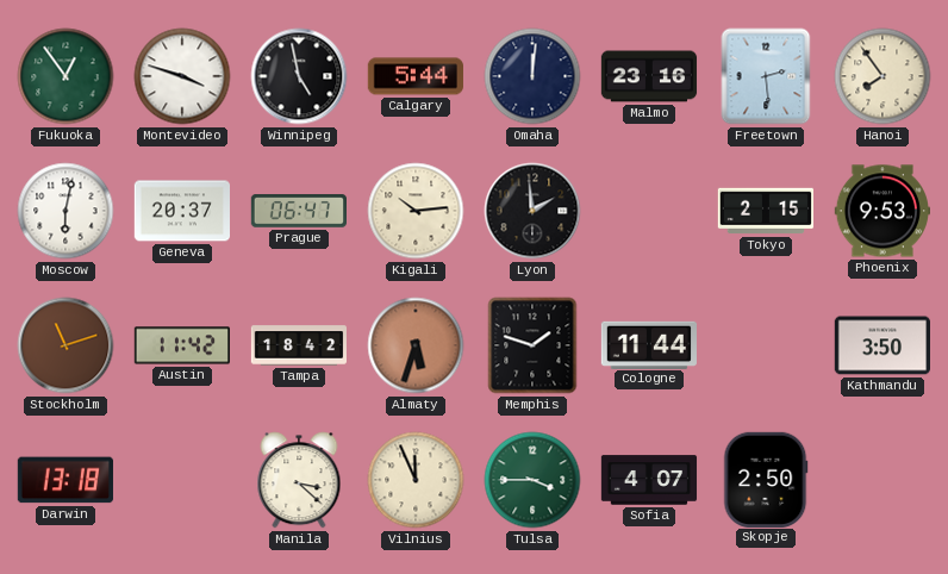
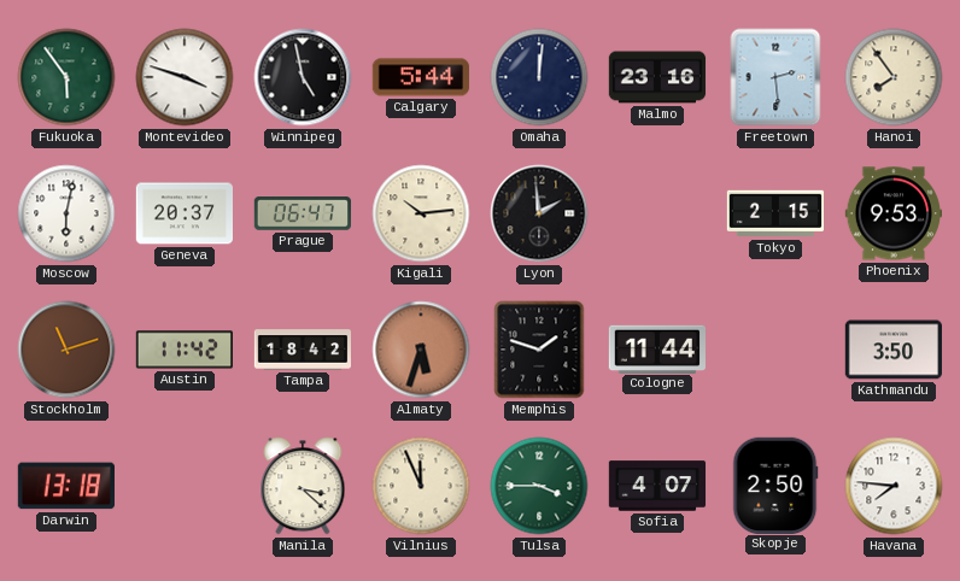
Fukuoka: 12:54 -> 5:54
Havana: none -> 7:46
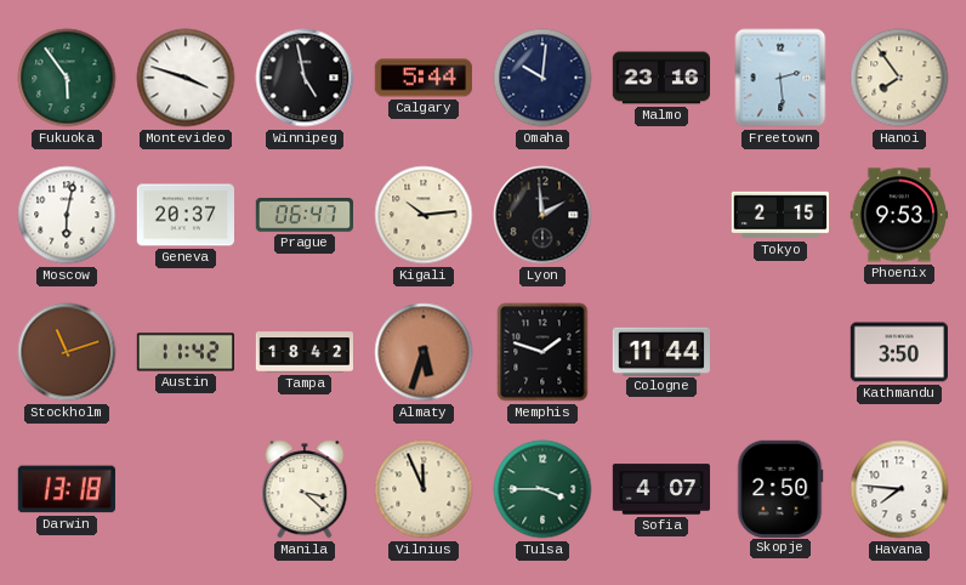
Omaha: 12:01 -> 10:01
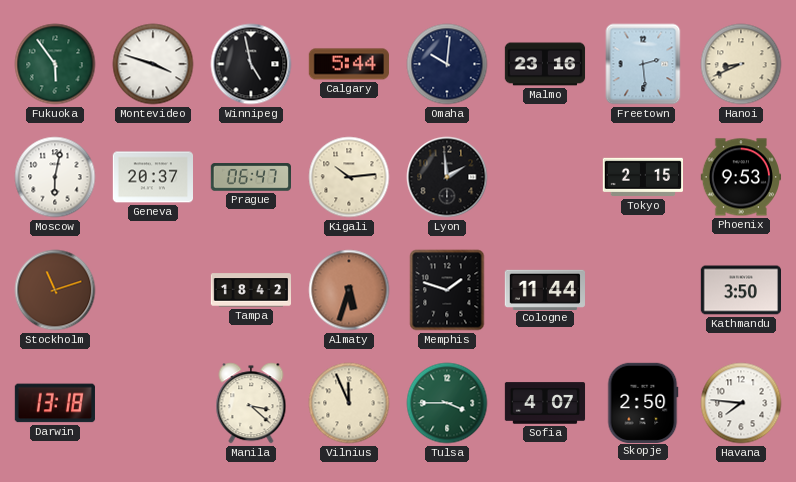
Hanoi: 7:54 -> 8:41
Austin: 11:42 -> none
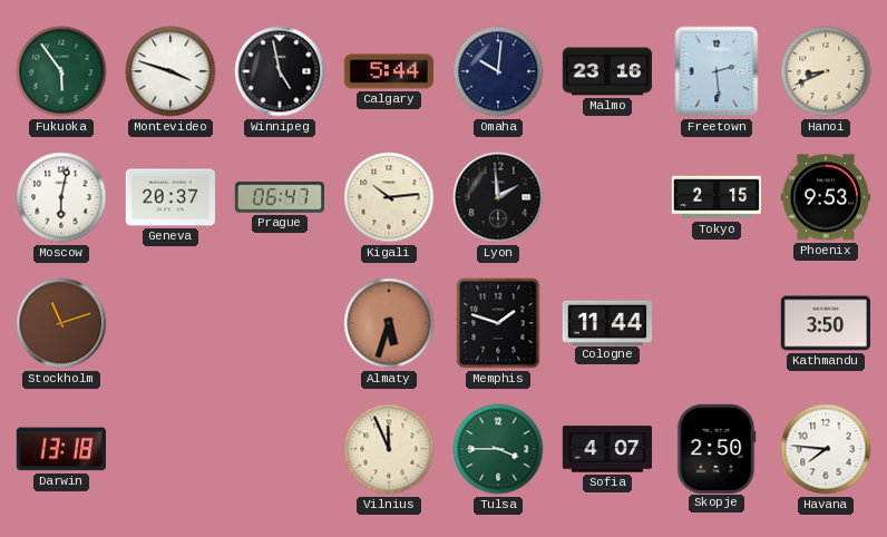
Tampa: 18:42 -> none
Manila: 3:22 -> none
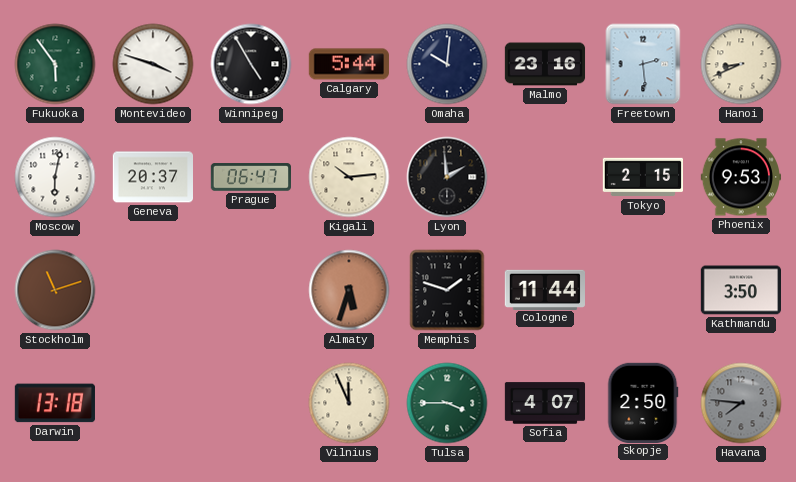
Winnipeg: 4:58 -> 4:55
Havana dial: white -> grey
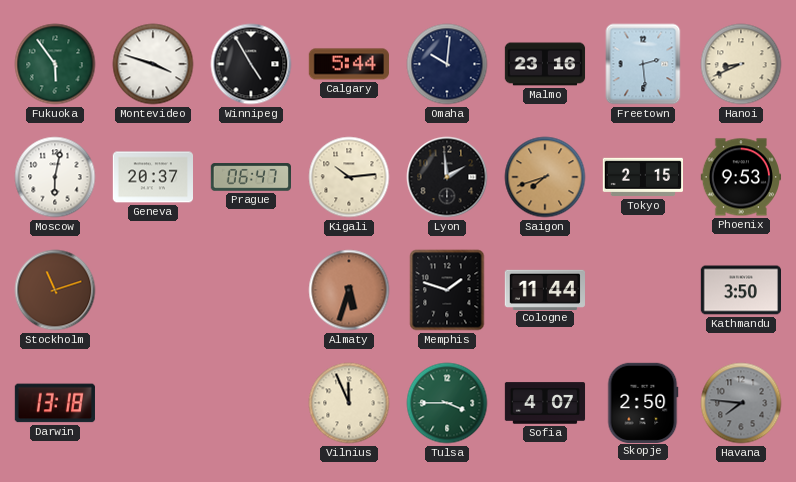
Saigon: none -> 7:42
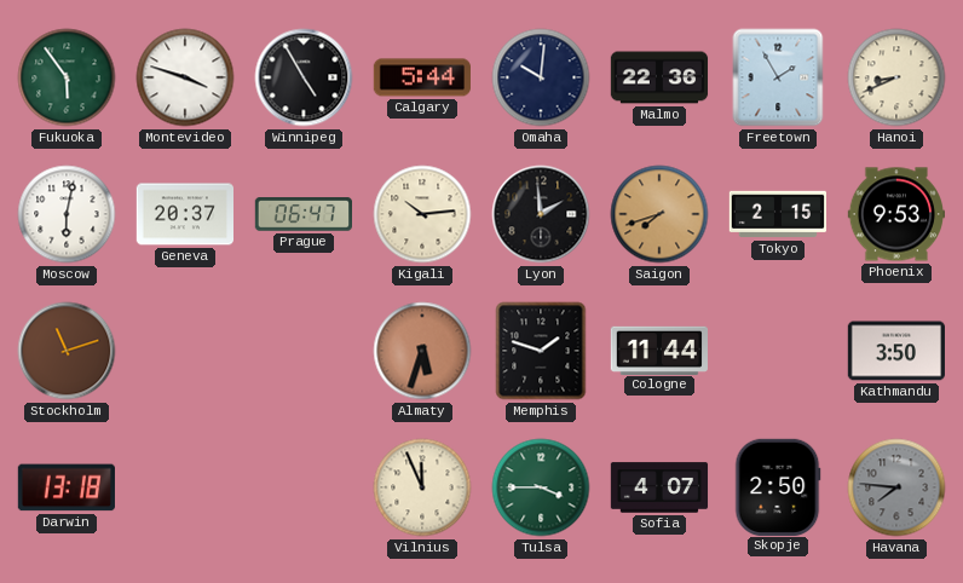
Malmo: 23:16 -> 22:36
Freetown: 2:29 -> 1:55
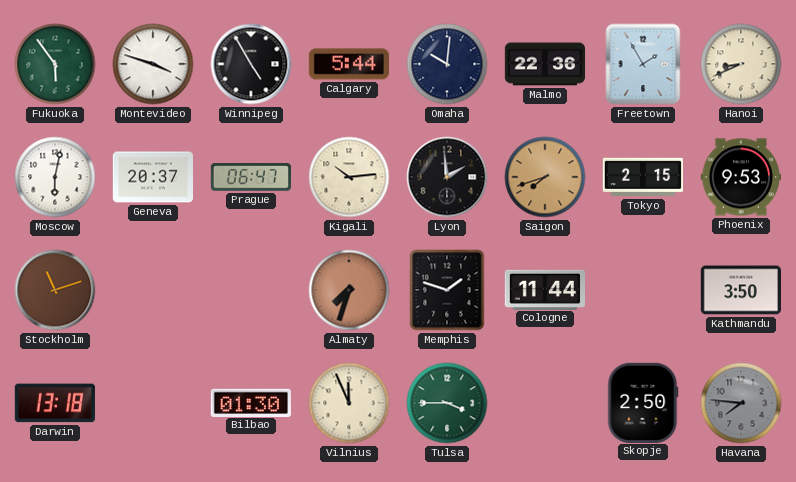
Almaty: 5:33 -> 7:33
Bilbao: none -> 01:30
Sofia: 4:07 -> none
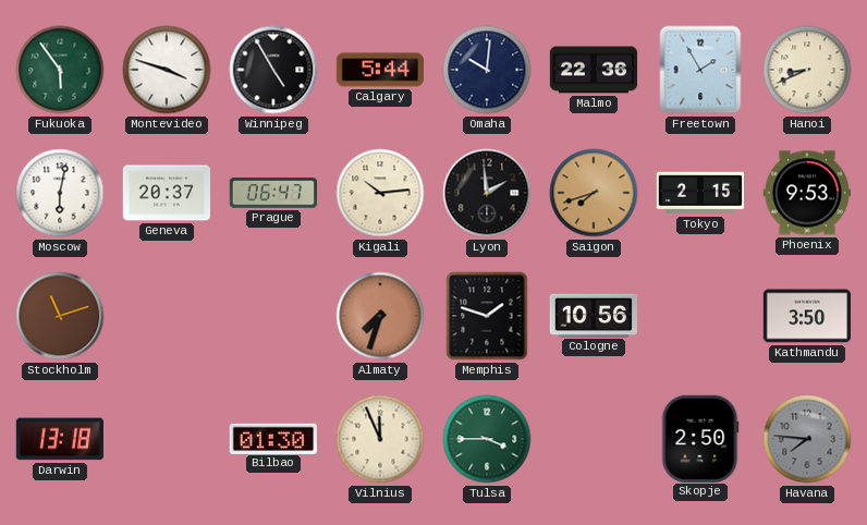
Cologne: 11:44 -> 10:56
